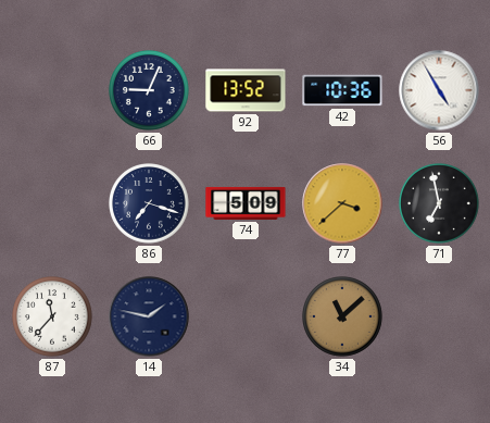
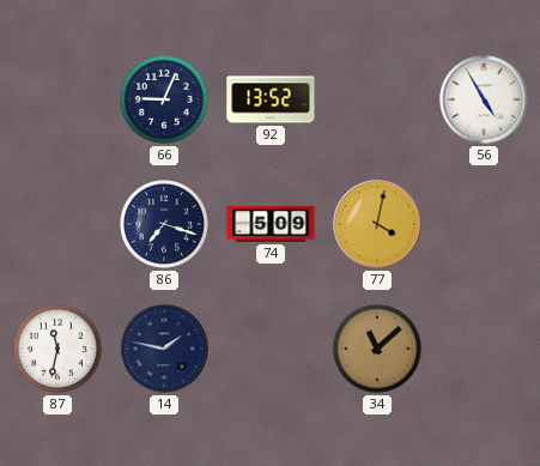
42: 10:36 -> none
77: 3:38 -> 4:02
71: 6:58 -> none
87: 11:37 -> 11:32
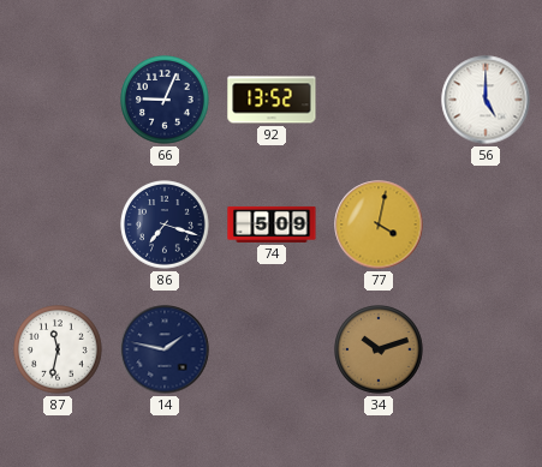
56: 4:55 -> 5:00
34: 11:08 -> 10:12
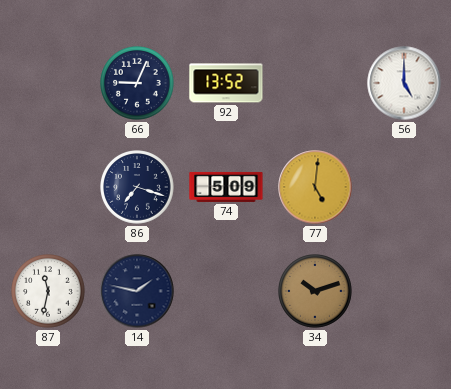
77: 4:02 -> 5:01
